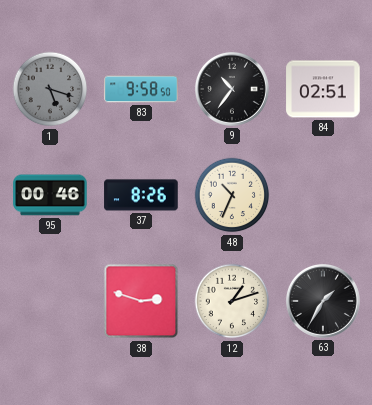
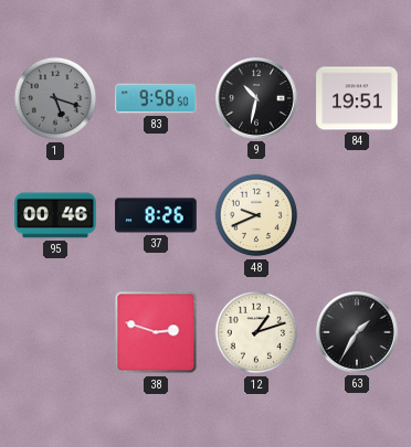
9: 10:36 -> 10:32
84: 02:51 -> 19:51
48: 10:34 -> 9:41
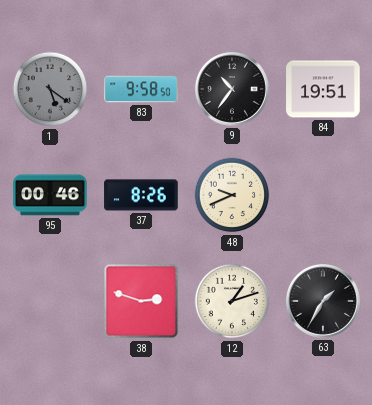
1: 5:18 -> 5:21
9: 10:32 -> 10:36
